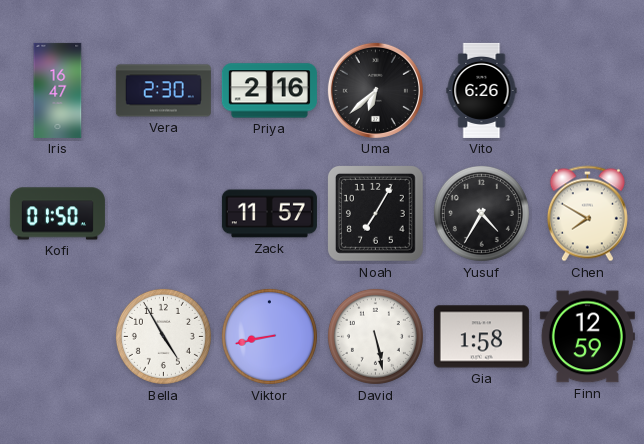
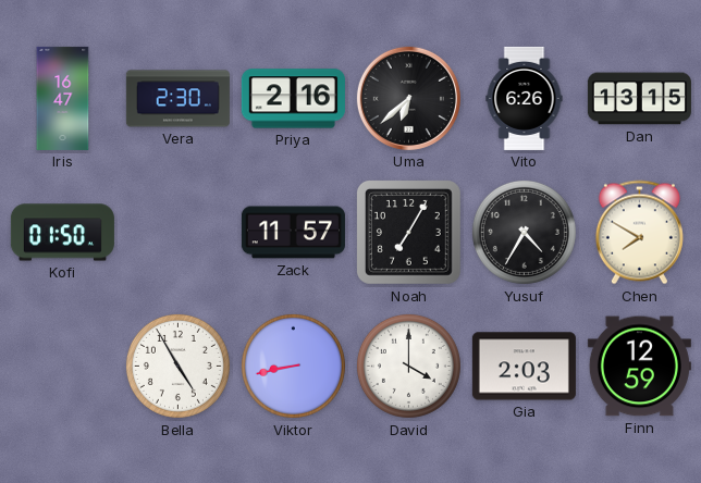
Dan: none -> 13:15
David: 5:28 -> 4:00
Gia: 1:58 -> 2:03
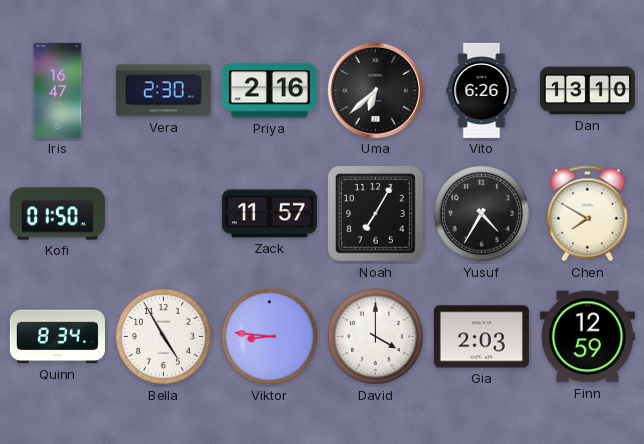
Dan: 13:15 -> 13:10
Quinn: none -> 8:34
Viktor: 8:43 -> 8:46
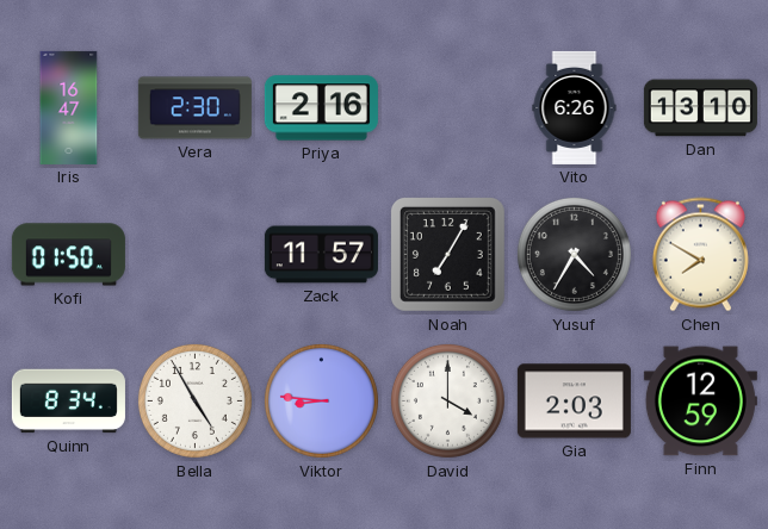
Uma: 6:38 -> none
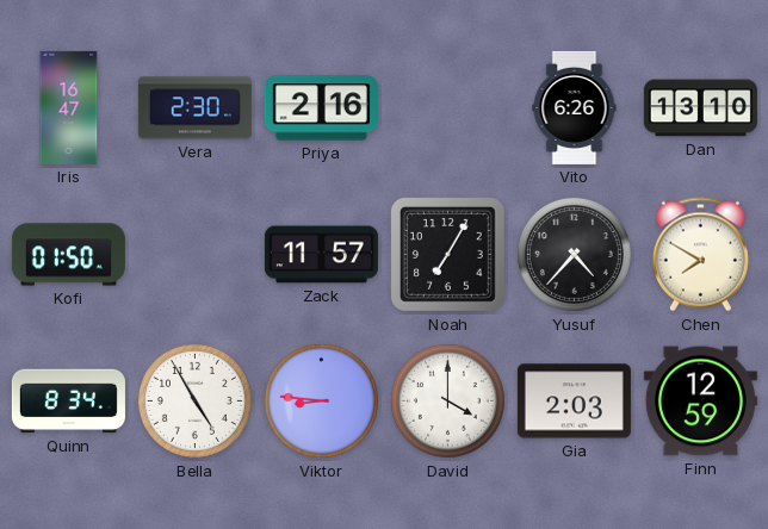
Yusuf: 4:35 -> 4:37
